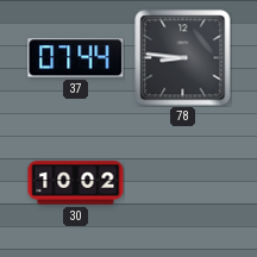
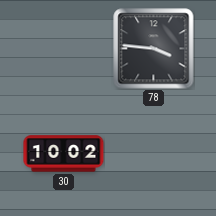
37: 07:44 -> none
78: 8:46 -> 3:46
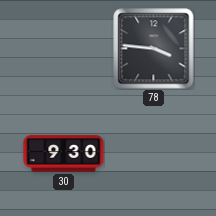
30: 10:02 -> 9:30
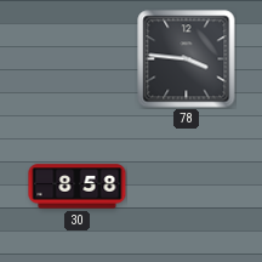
30: 9:30 -> 8:58
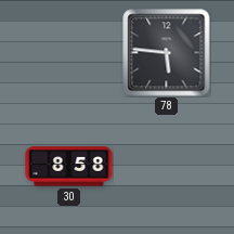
78: 3:46 -> 5:46
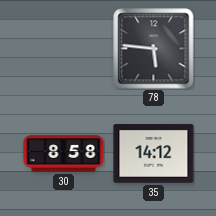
35: none -> 14:12
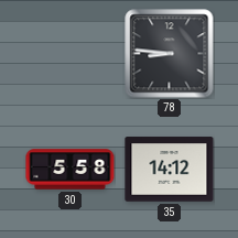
78: 5:46 -> 8:46
30: 8:58 -> 5:58
